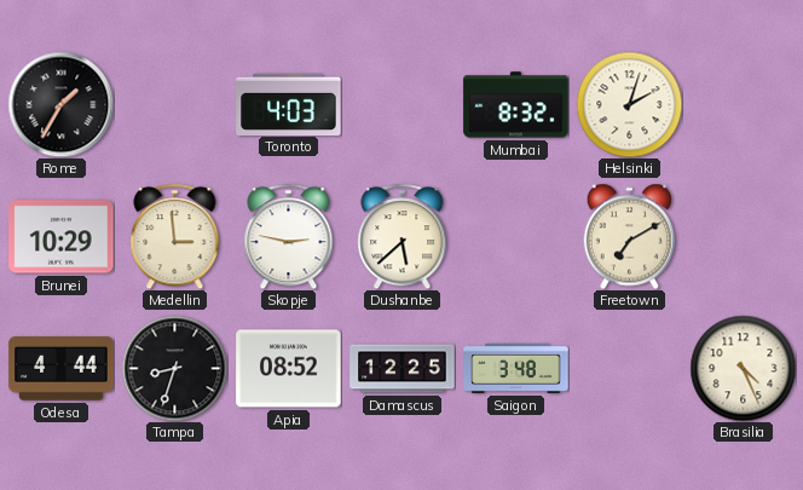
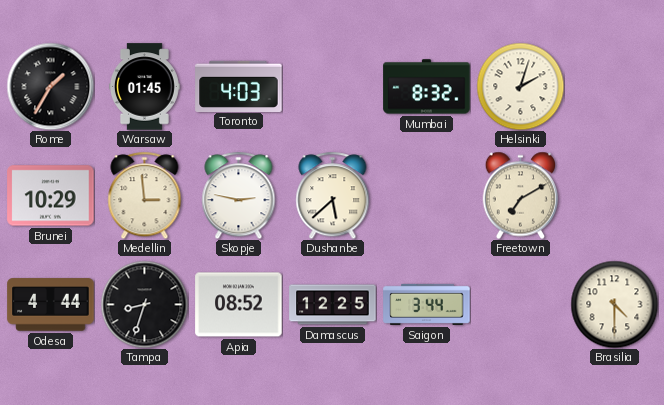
Warsaw: none -> 01:45
Saigon: 3:48 -> 3:44
Brasilia: 4:26 -> 4:30
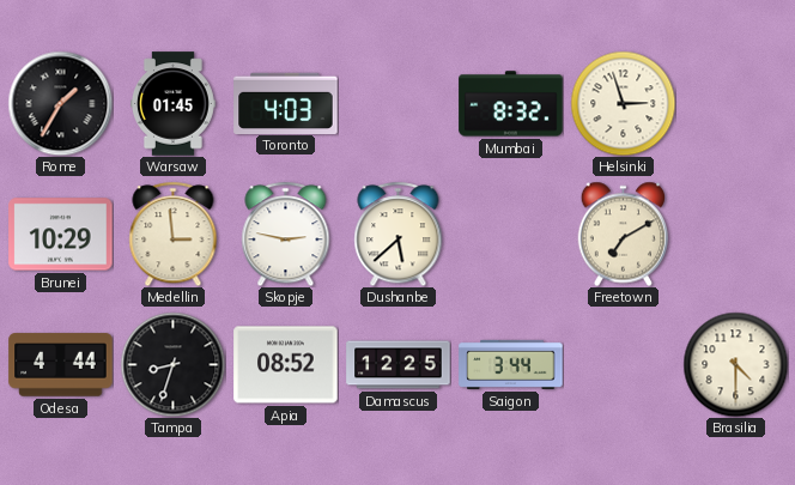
Helsinki: 2:03 -> 2:57
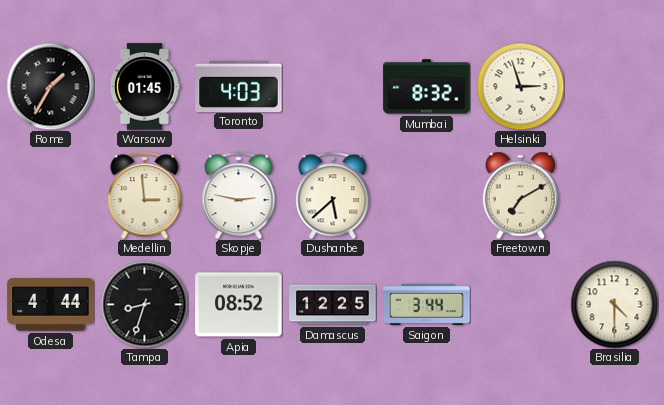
Brunei: 10:29 -> none
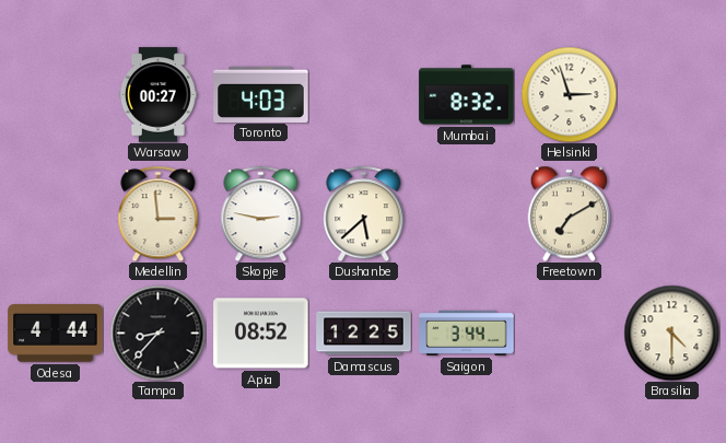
Rome: 1:35 -> none
Warsaw: 01:45 -> 00:27
Tampa: 8:33 -> 8:37
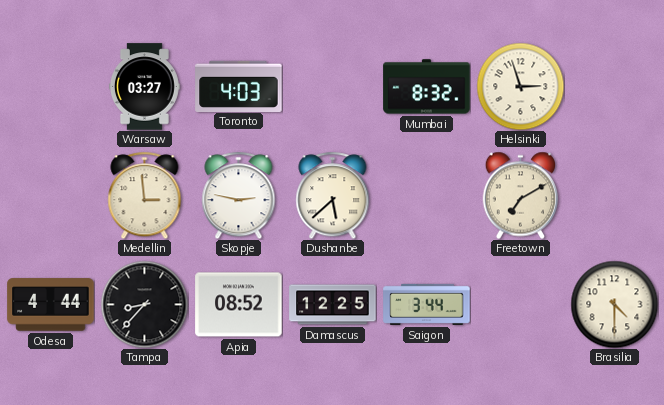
Warsaw: 00:27 -> 03:27
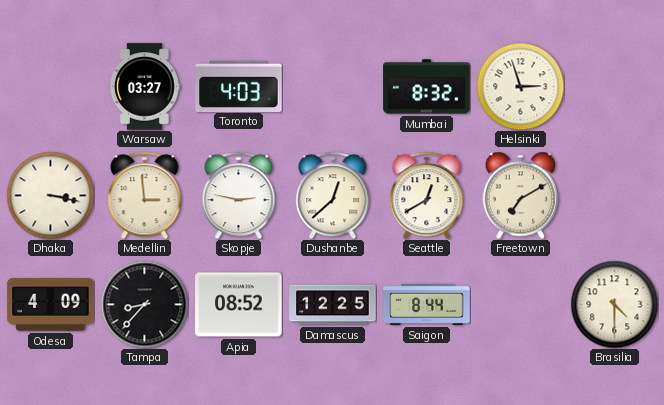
Dhaka: none -> 3:17
Dushanbe: 5:38 -> 12:38
Seattle: none -> 12:40
Odesa: 4:44 -> 4:09
Saigon: 3:44 -> 8:44
